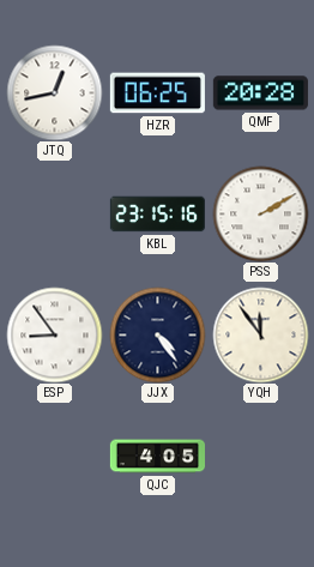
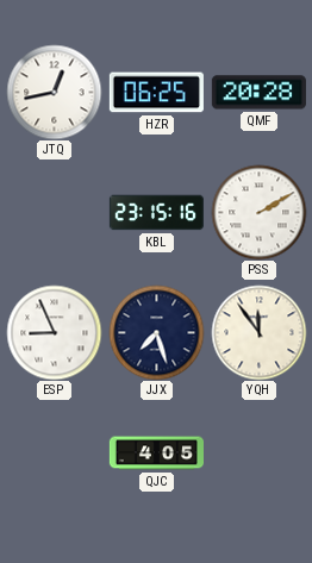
ESP: 8:54 -> 8:56
JJX: 4:24 -> 7:27
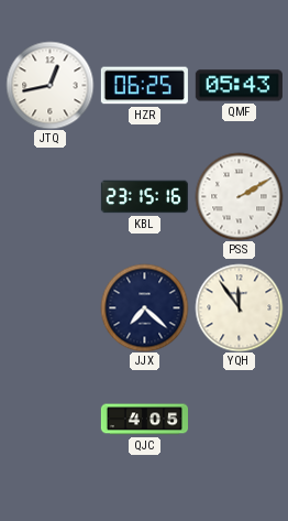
QMF: 20:28 -> 05:43
ESP: 8:56 -> none
JJX: 7:27 -> 7:22
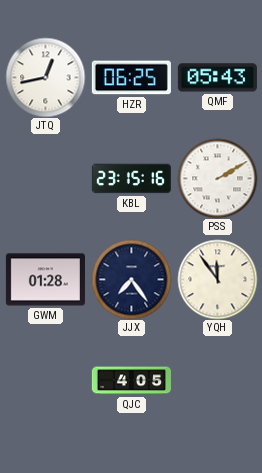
GWM: none -> 01:28
JJX: 7:22 -> 7:24
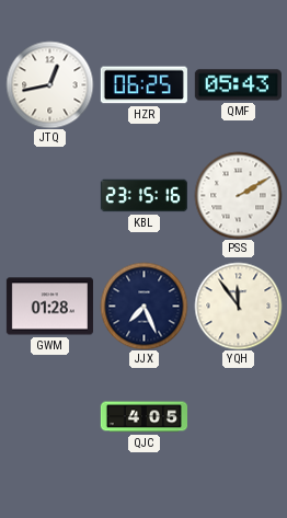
JJX: 7:24 -> 7:26
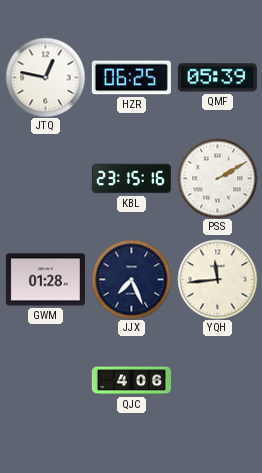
JTQ: 12:43 -> 12:47
QMF: 05:43 -> 05:39
YQH: 11:54 -> 11:44
QJC: 4:05 -> 4:06
